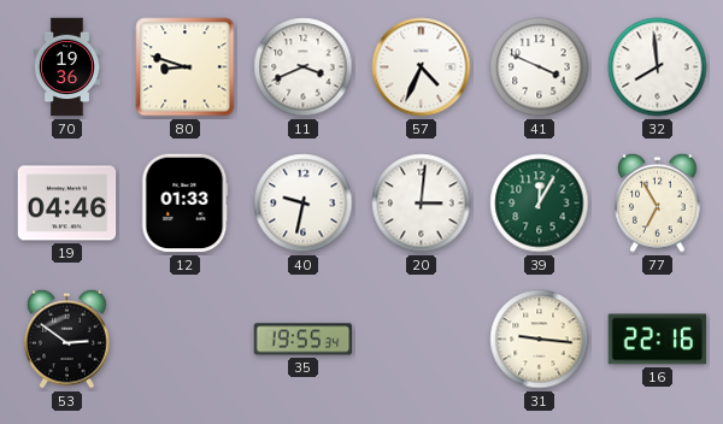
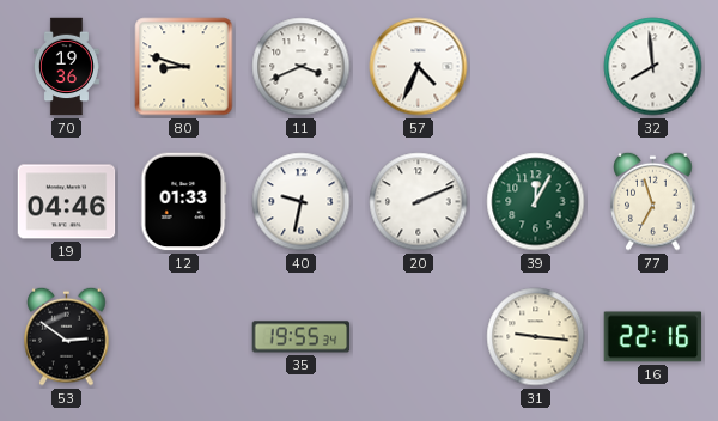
41: 3:49 -> none
20: 3:01 -> 2:11
77: 6:55 -> 6:57
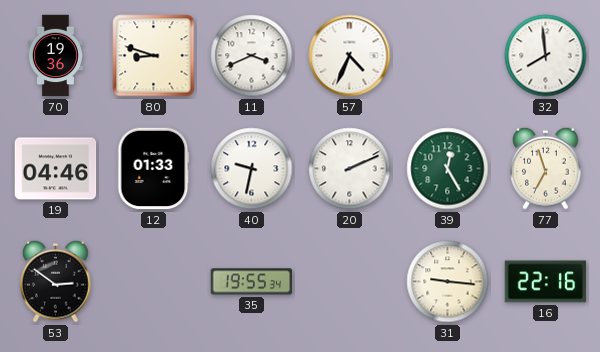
39: 12:05 -> 12:25
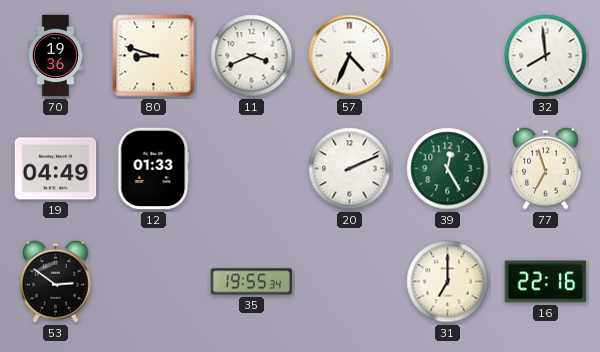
19: 04:46 -> 04:49
40: 9:32 -> none
31: 9:16 -> 7:00
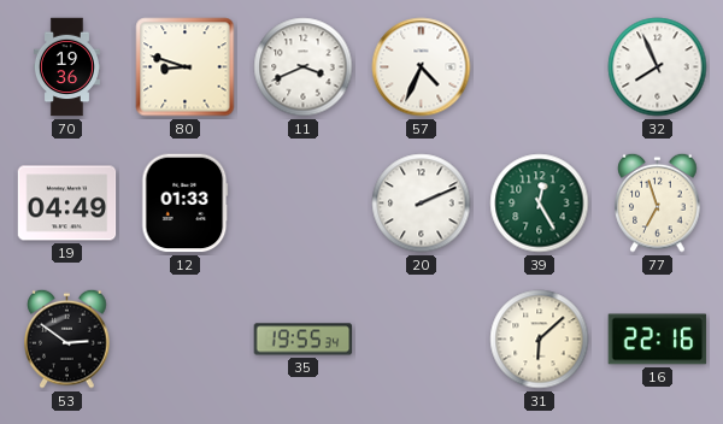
32: 7:59 -> 7:56
31: 7:00 -> 6:08
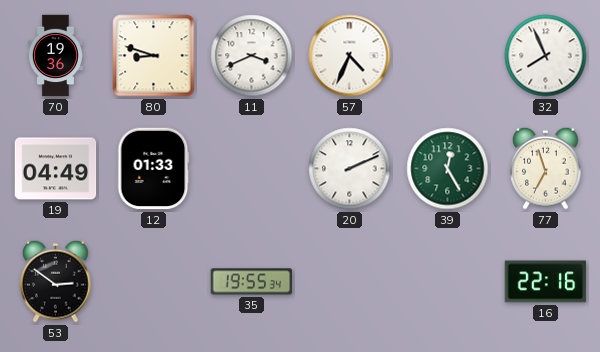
31: 6:08 -> none
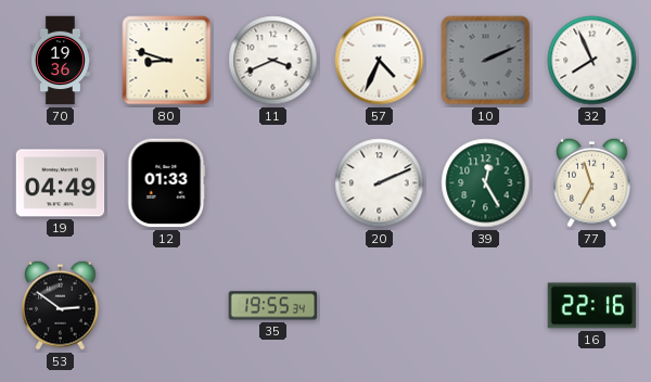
10: none -> 2:11
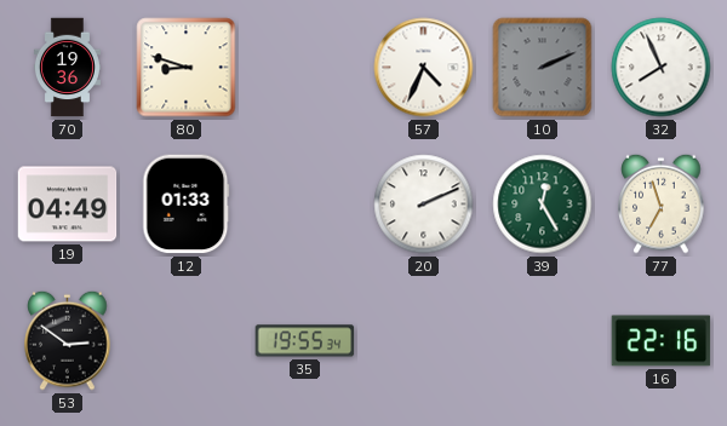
11: 3:41 -> none
